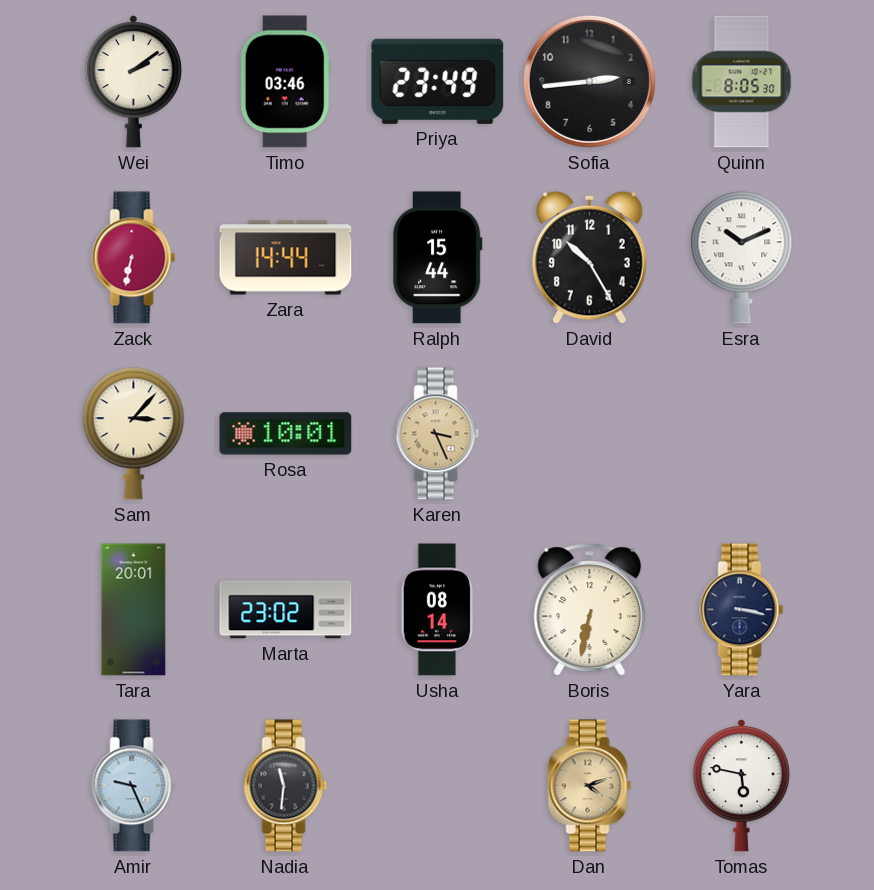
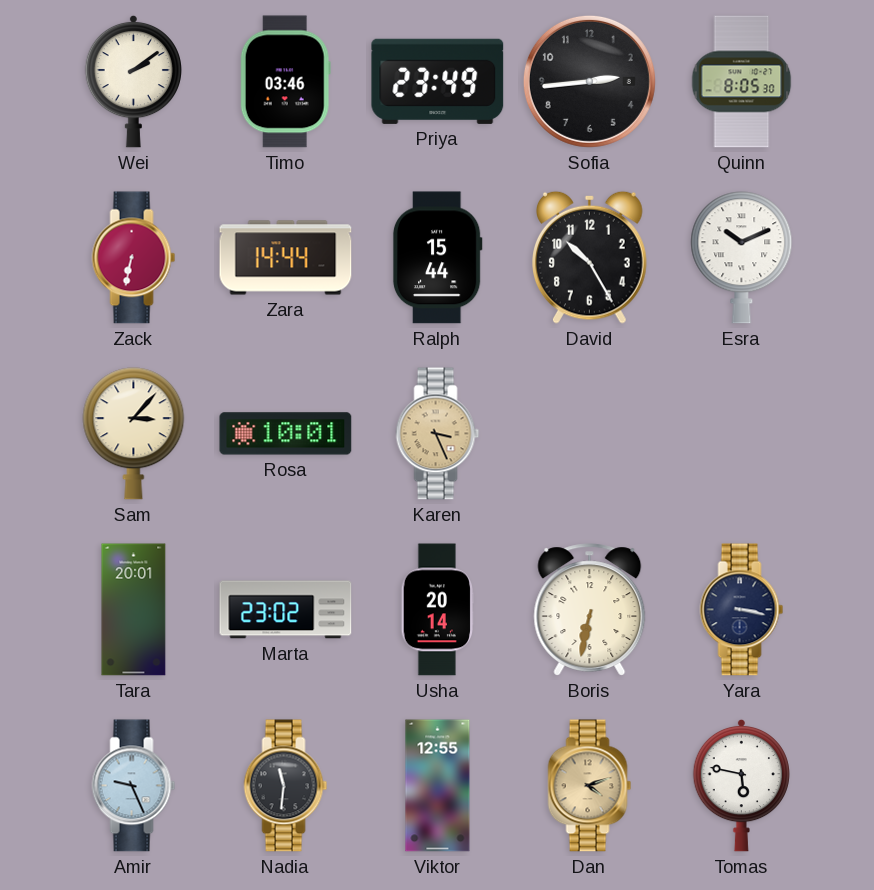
Usha: 08:14 -> 20:14
Viktor: none -> 12:55
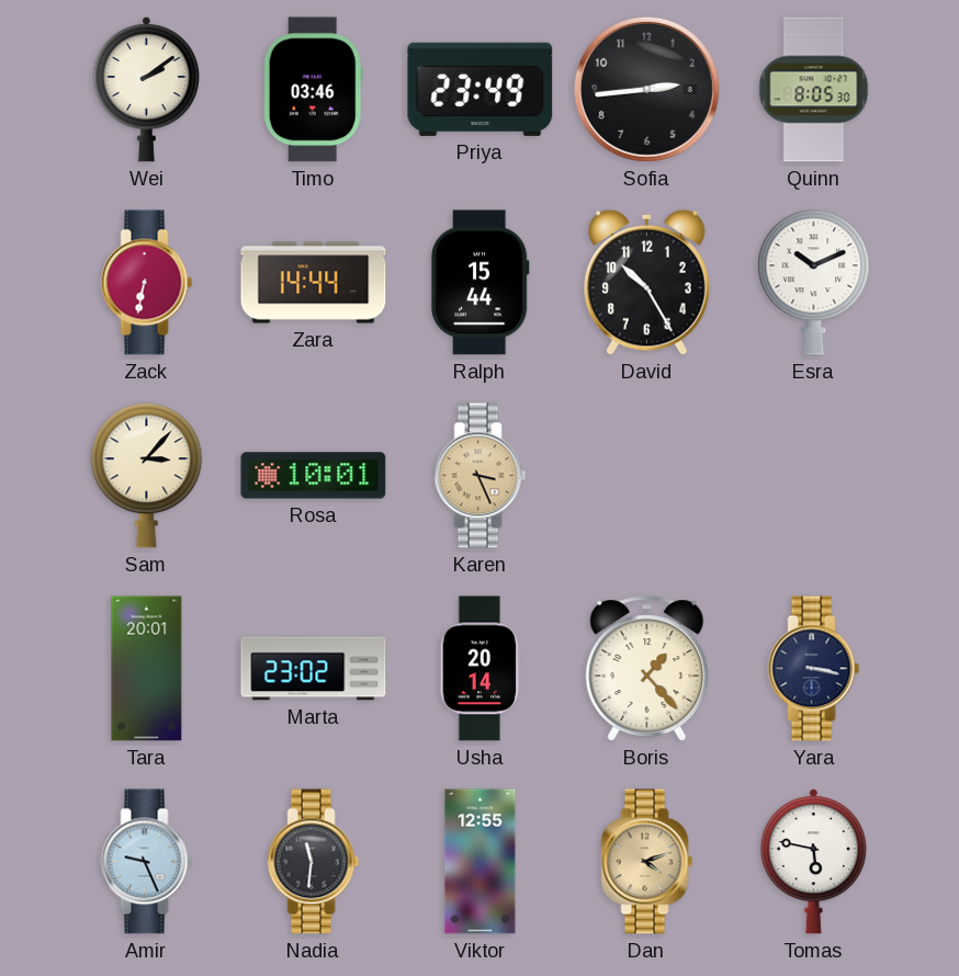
Boris: 6:32 -> 1:23
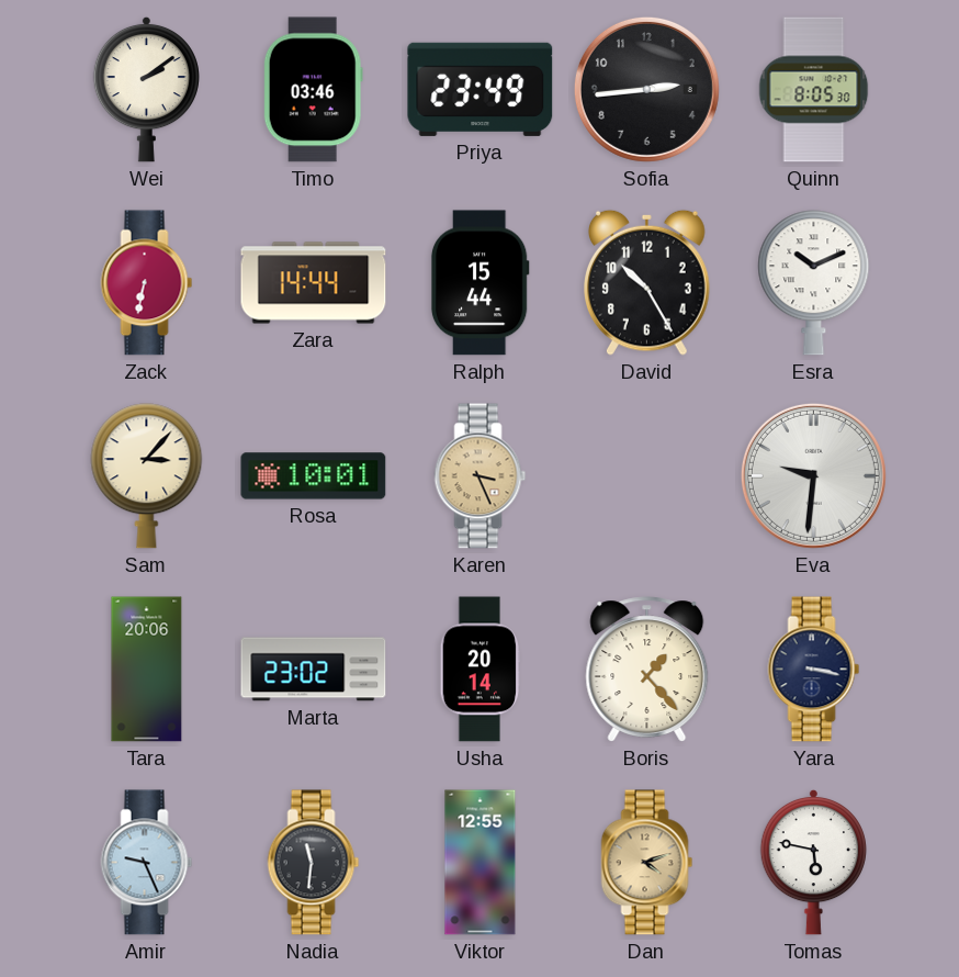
Eva: none -> 9:31
Tara: 20:01 -> 20:06
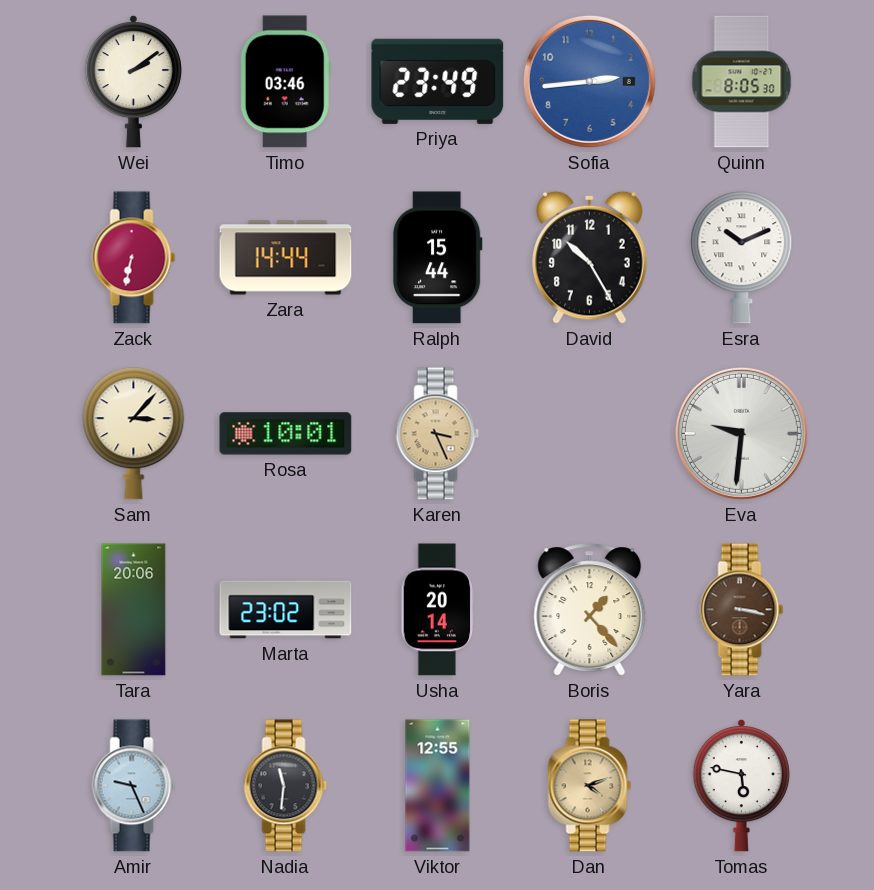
Sofia dial: black -> blue
Yara dial: navy -> brown
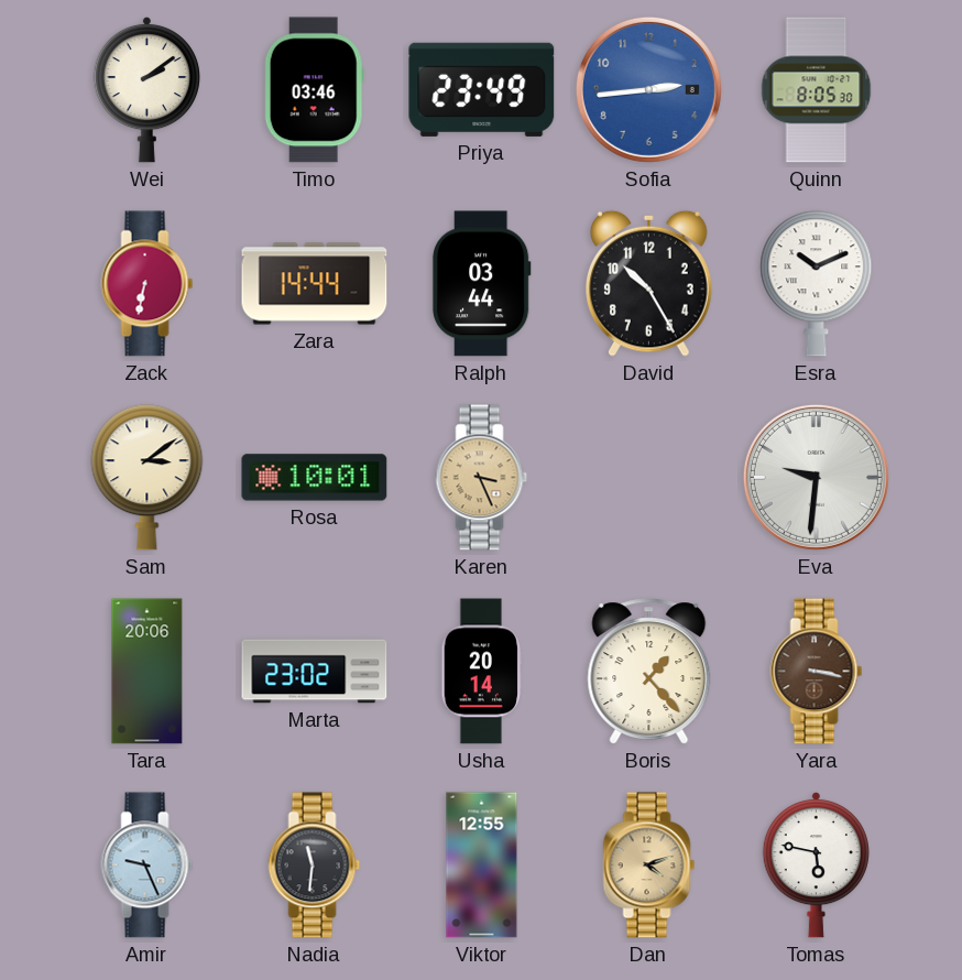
Ralph: 15:44 -> 03:44
Sam: 3:07 -> 3:09
